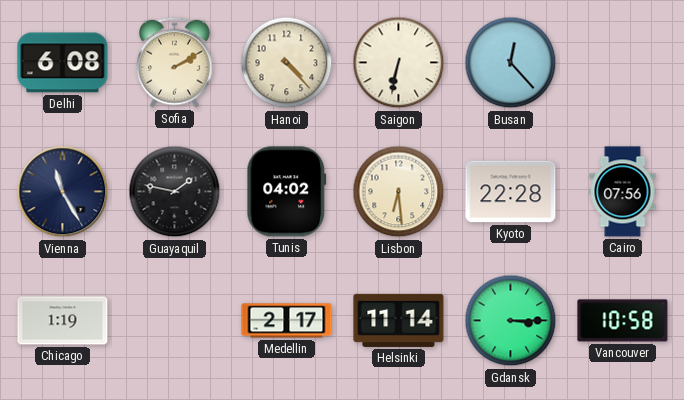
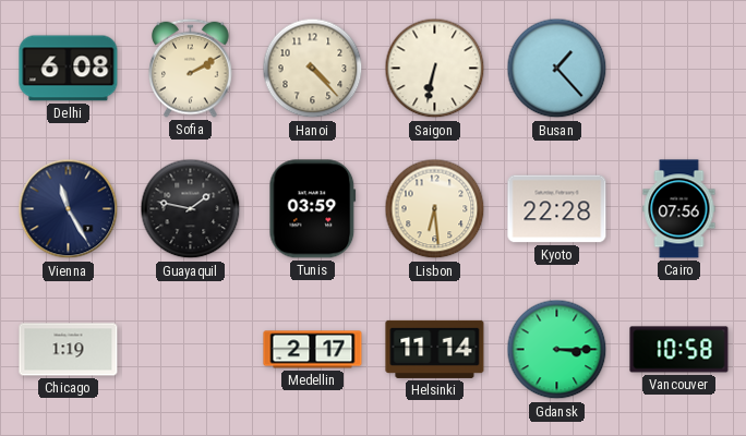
Busan: 12:23 -> 1:23
Tunis: 04:02 -> 03:59
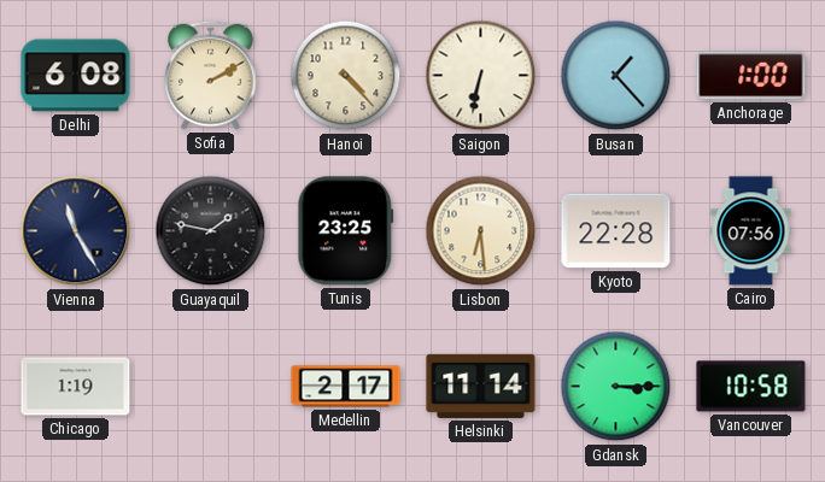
Anchorage: none -> 1:00
Tunis: 03:59 -> 23:25
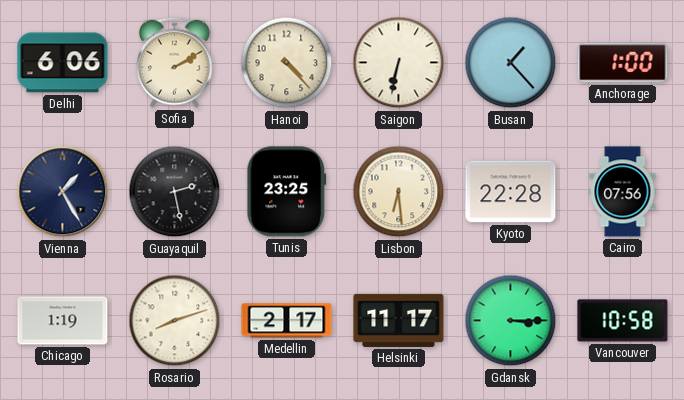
Delhi: 6:08 -> 6:06
Vienna: 11:25 -> 1:25
Guayaquil: 1:47 -> 2:28
Rosario: none -> 8:12
Helsinki: 11:14 -> 11:17
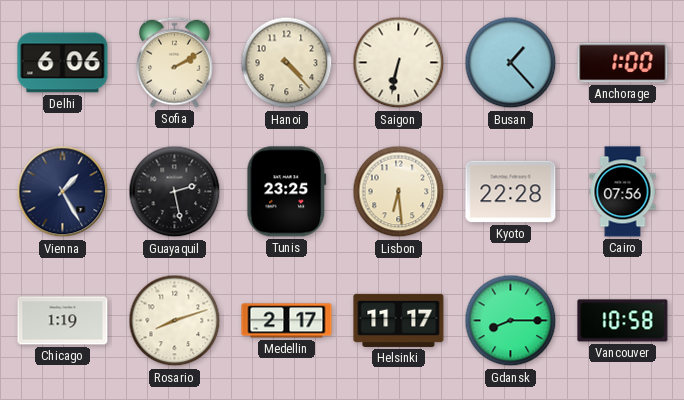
Gdansk: 3:15 -> 8:15
